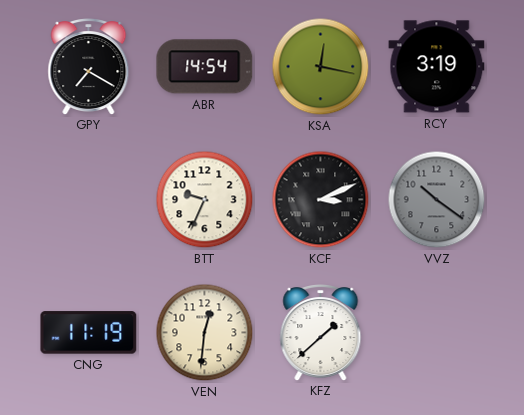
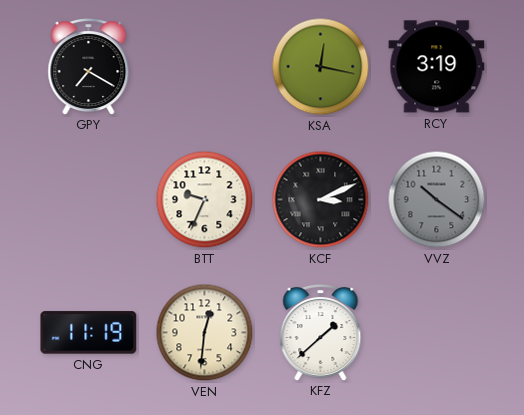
ABR: 14:54 -> none
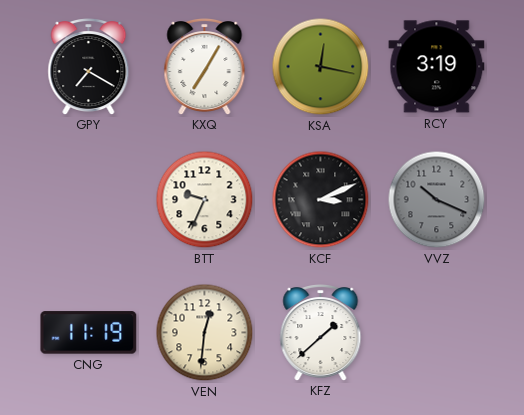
KXQ: none -> 7:05
VVZ: 10:21 -> 10:19
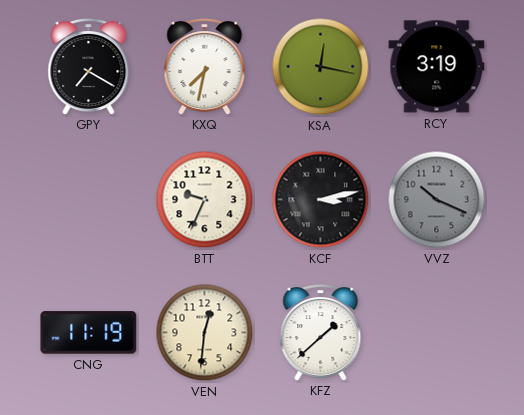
KXQ: 7:05 -> 7:32
KCF: 3:11 -> 3:13
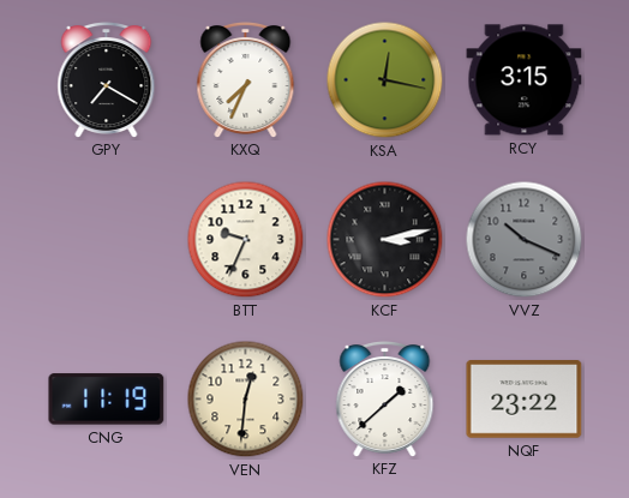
KXQ: 7:32 -> 7:34
RCY: 3:19 -> 3:15
NQF: none -> 23:22
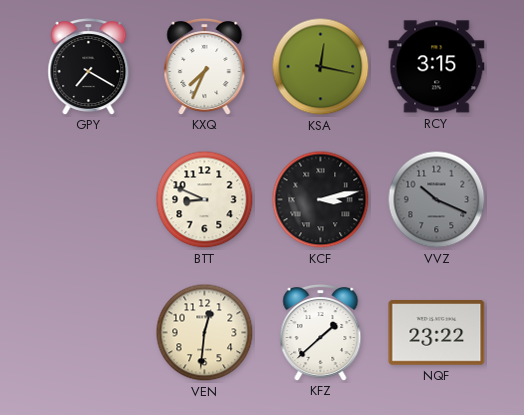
BTT: 9:34 -> 8:49
CNG: 11:19 -> none
